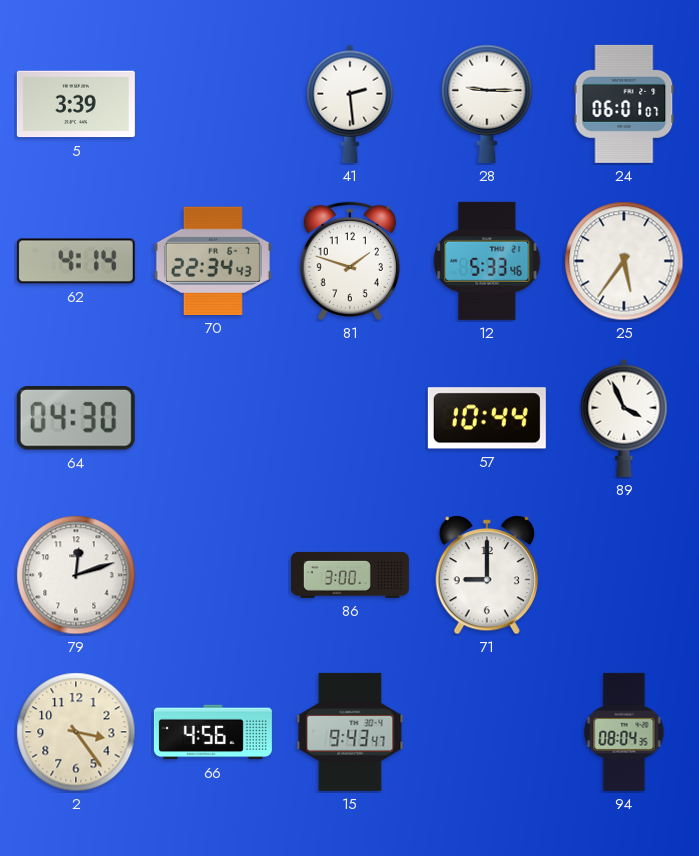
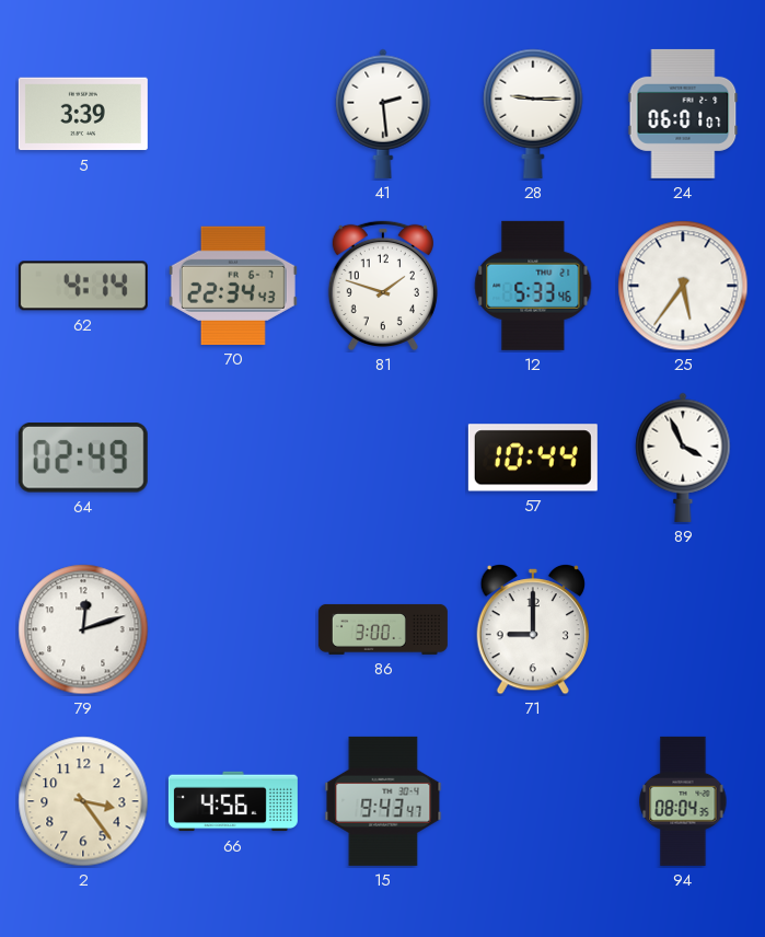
64: 04:30 -> 02:49
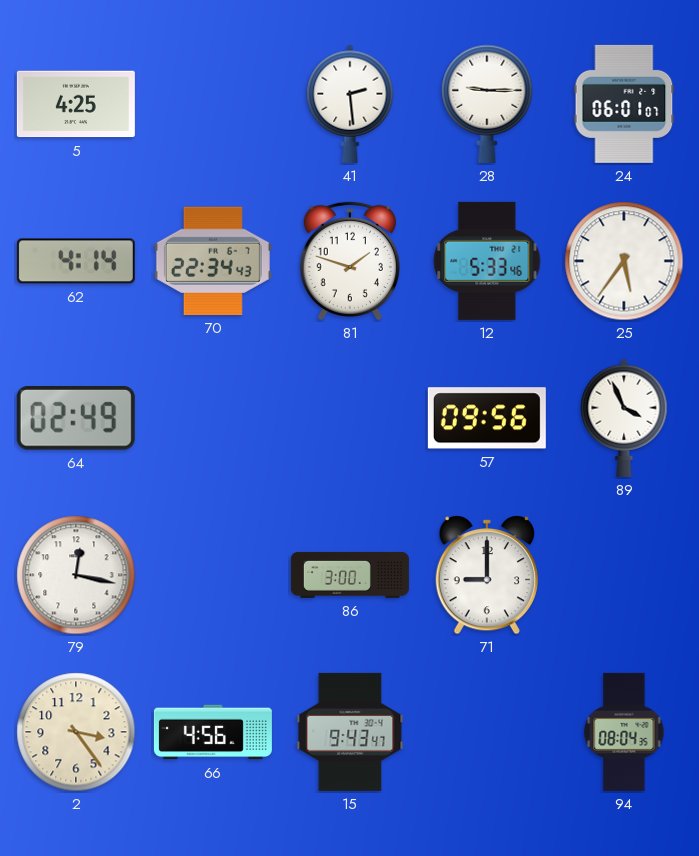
5: 3:39 -> 4:25
57: 10:44 -> 09:56
79: 12:12 -> 12:17
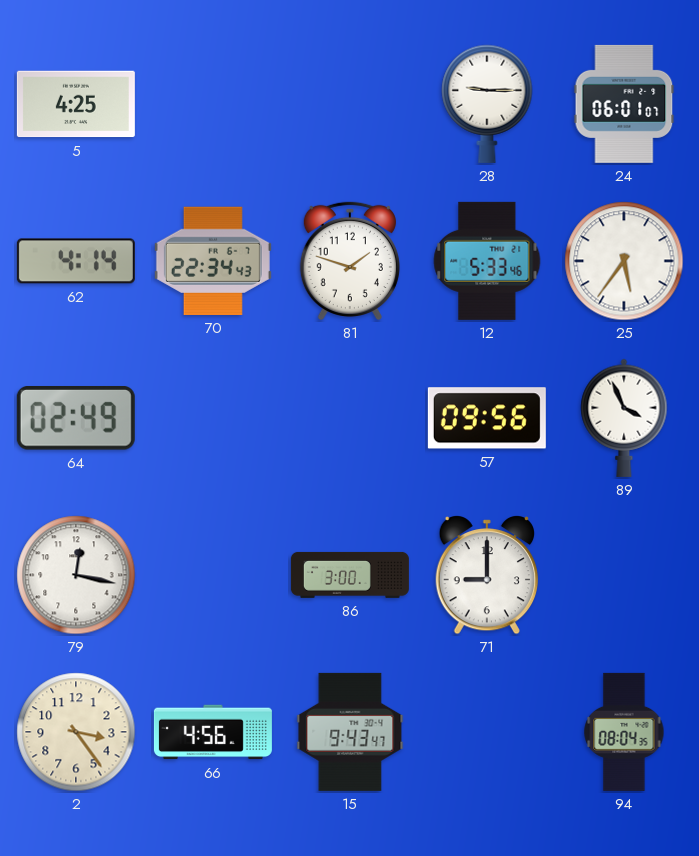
41: 2:29 -> none
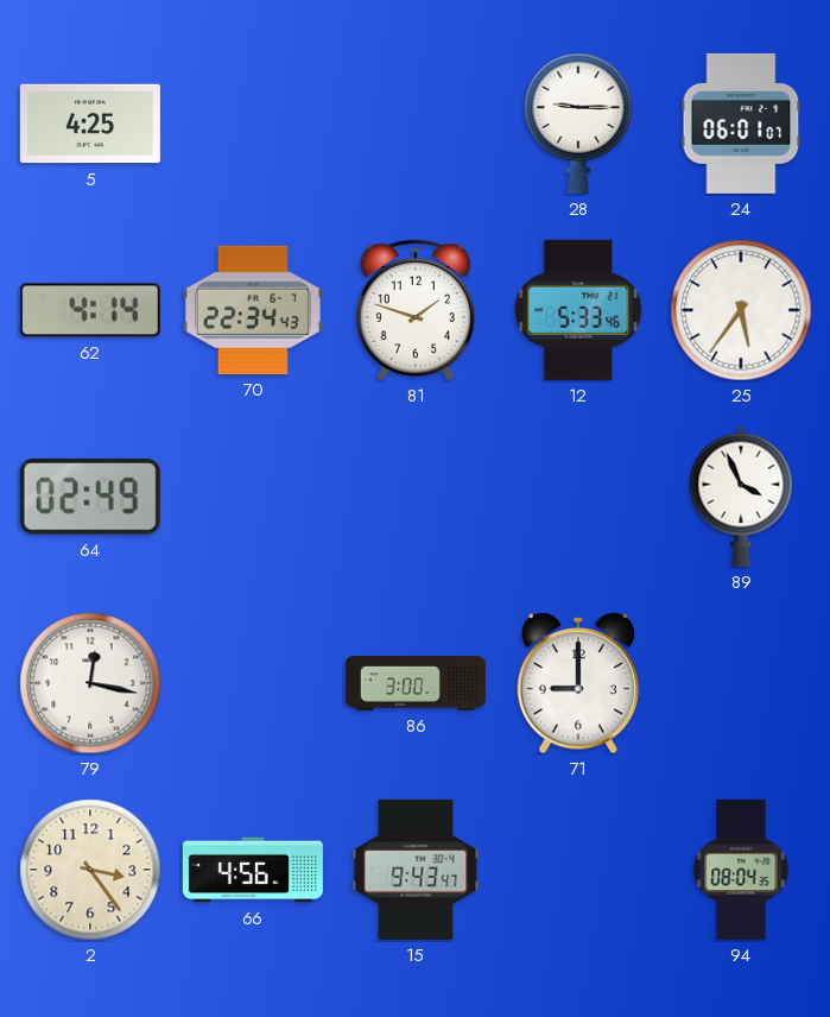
57: 09:56 -> none
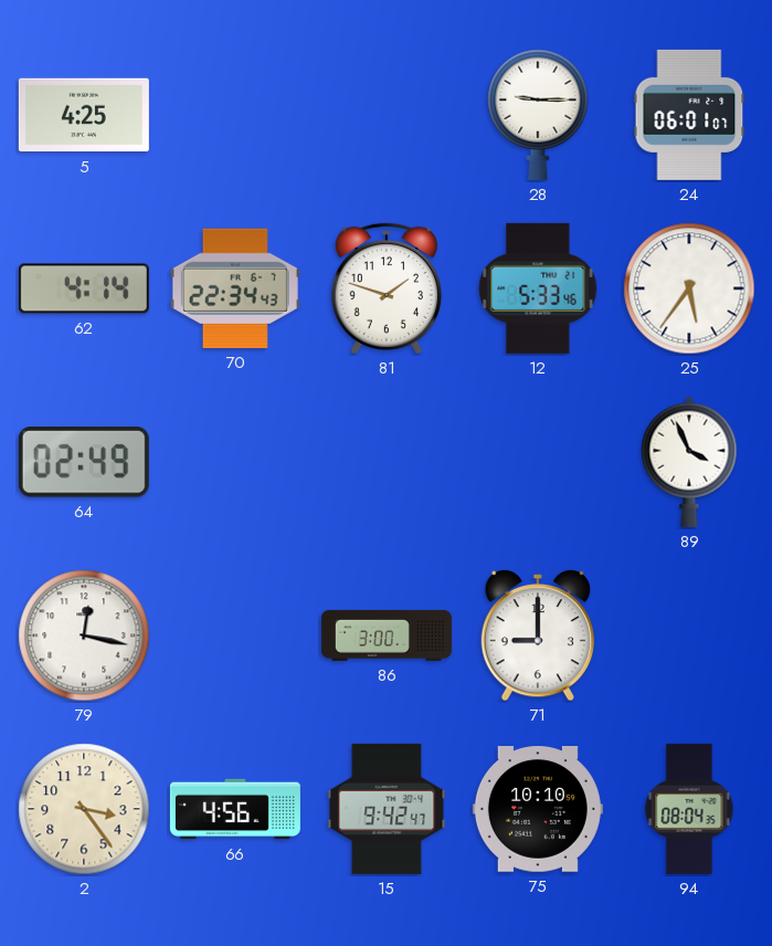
15: 9:43 -> 9:42
75: none -> 10:10
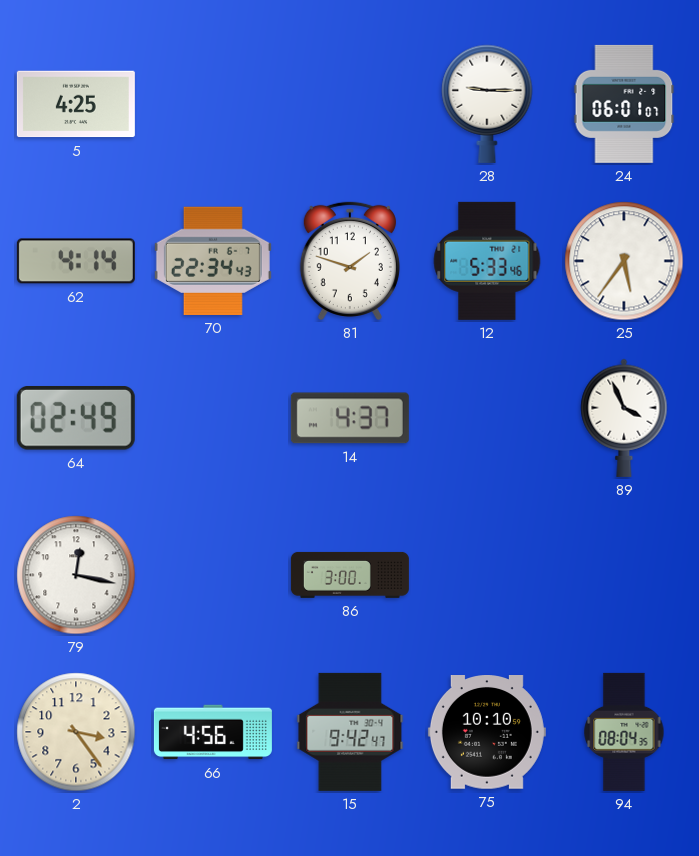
14: none -> 4:37
71: 9:00 -> none
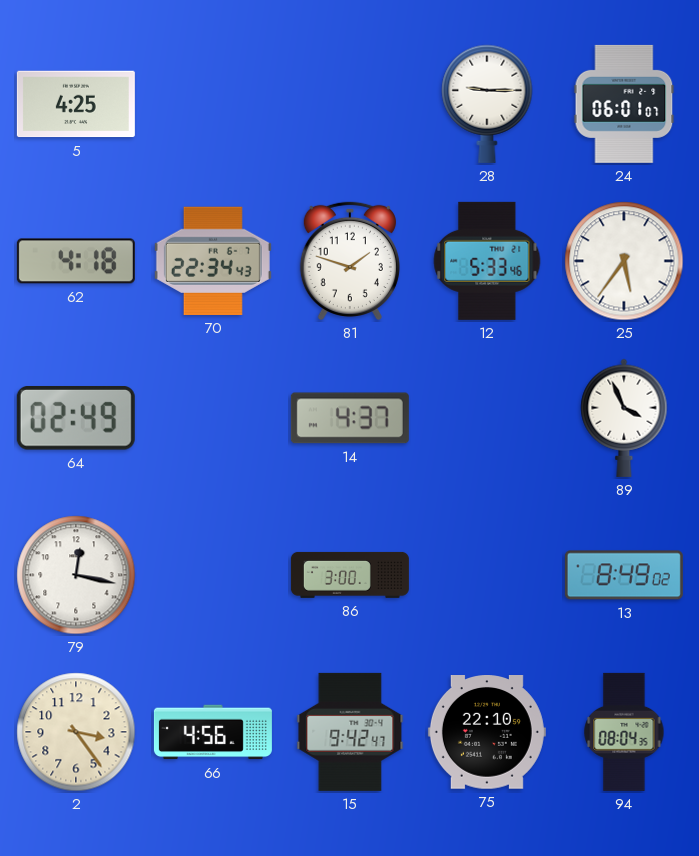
62: 4:14 -> 4:18
13: none -> 8:49
75: 10:10 -> 22:10
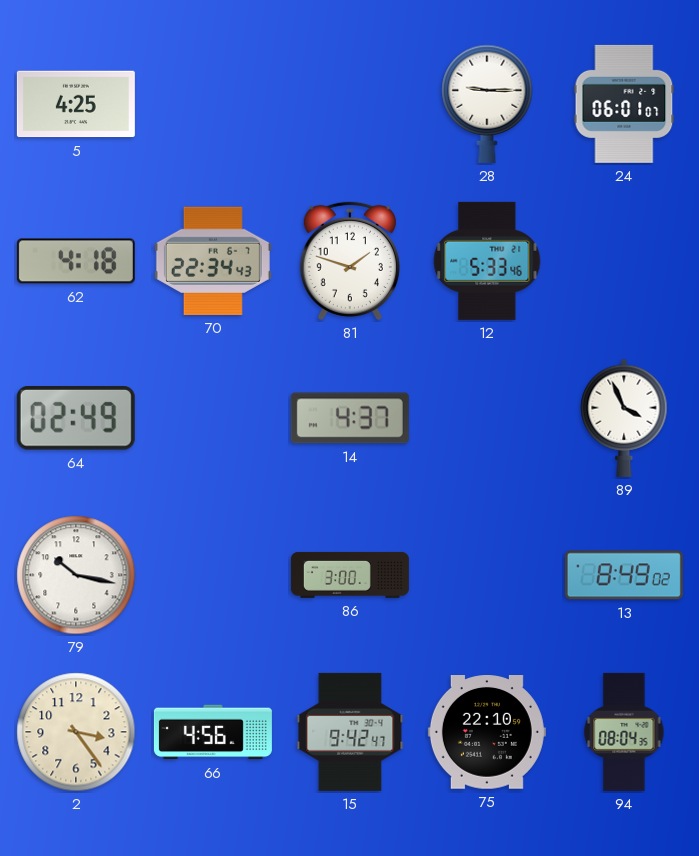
25: 5:36 -> none
79: 12:17 -> 10:17
